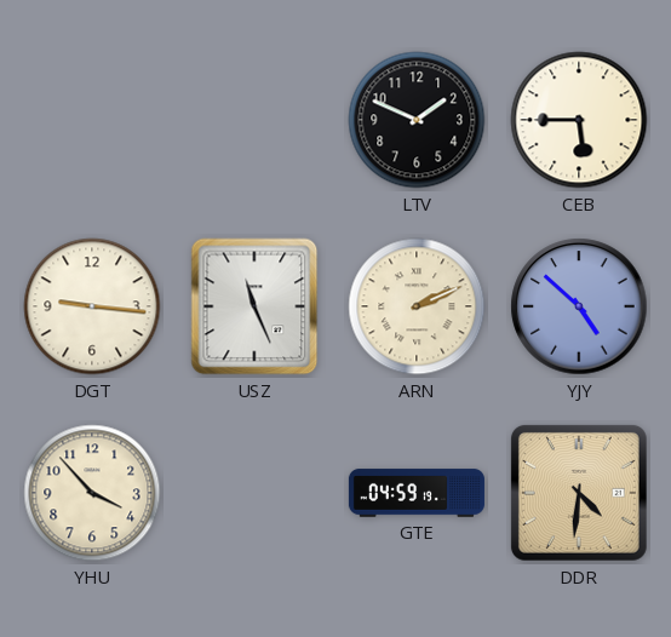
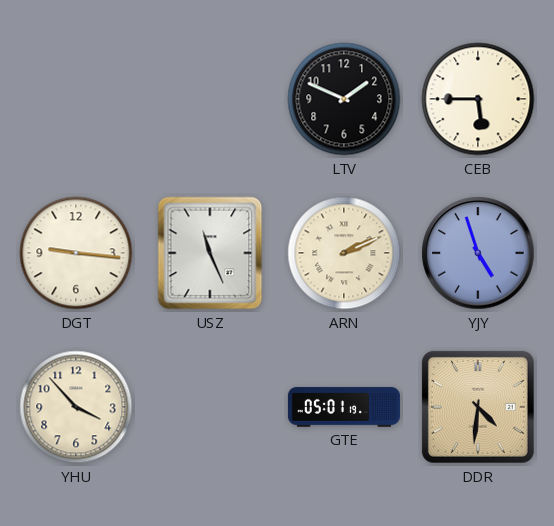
YJY: 4:52 -> 4:57
GTE: 04:59 -> 05:01
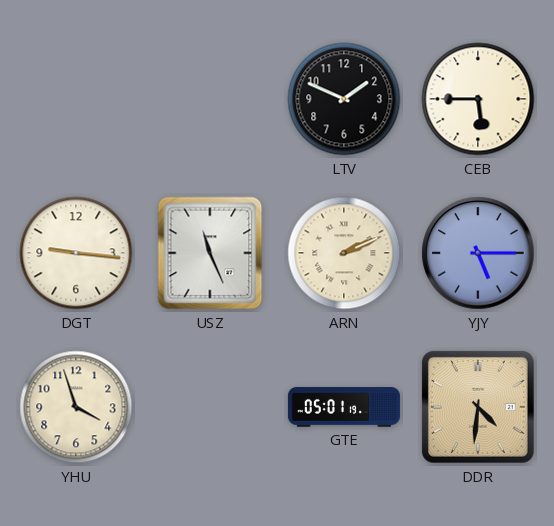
YJY: 4:57 -> 5:15
YHU: 3:53 -> 3:57
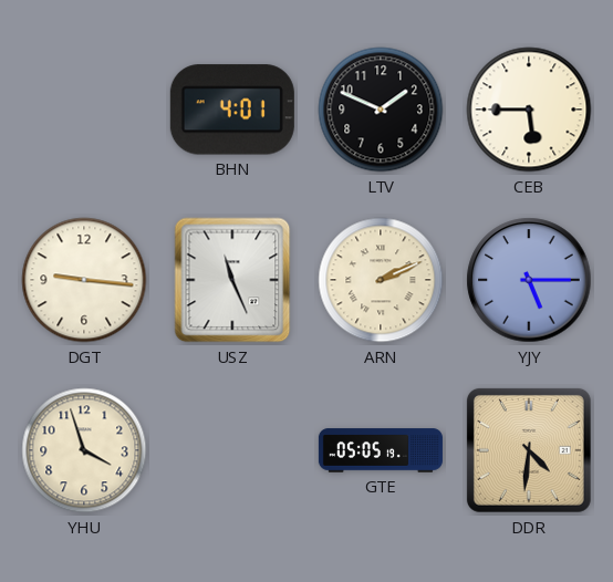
BHN: none -> 4:01
GTE: 05:01 -> 05:05
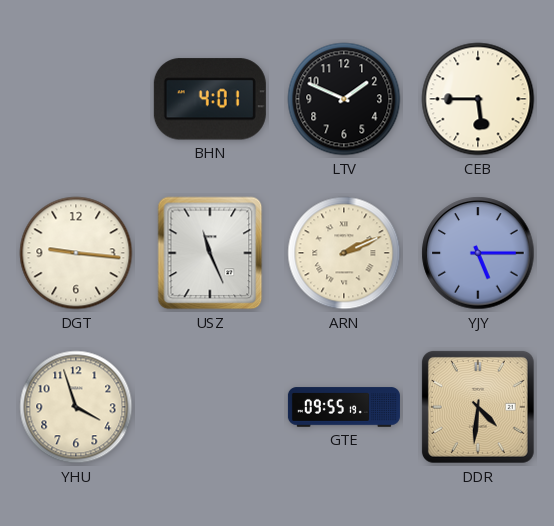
GTE: 05:05 -> 09:55
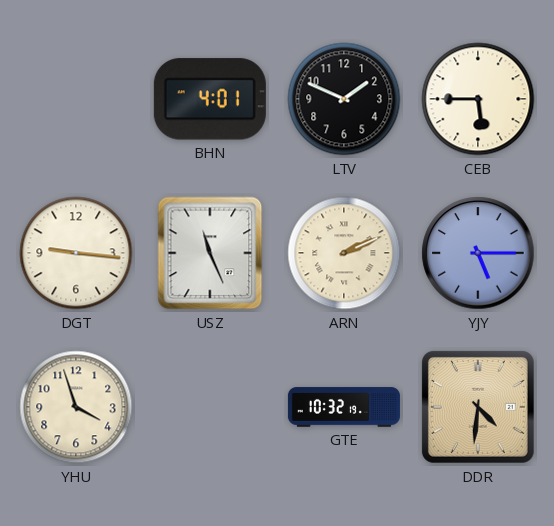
GTE: 09:55 -> 10:32
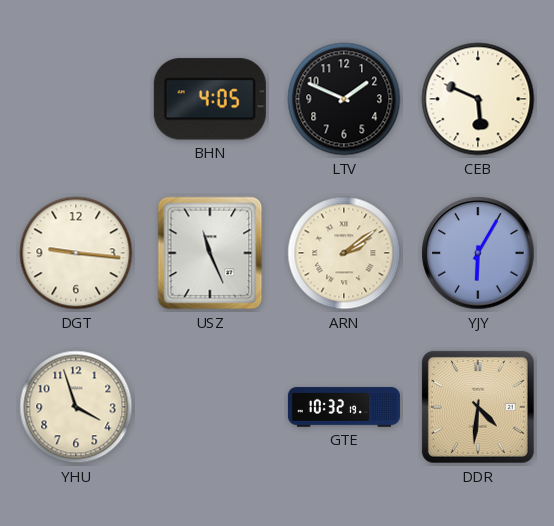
BHN: 4:01 -> 4:05
CEB: 5:45 -> 5:49
ARN: 2:11 -> 2:09
YJY: 5:15 -> 6:05
